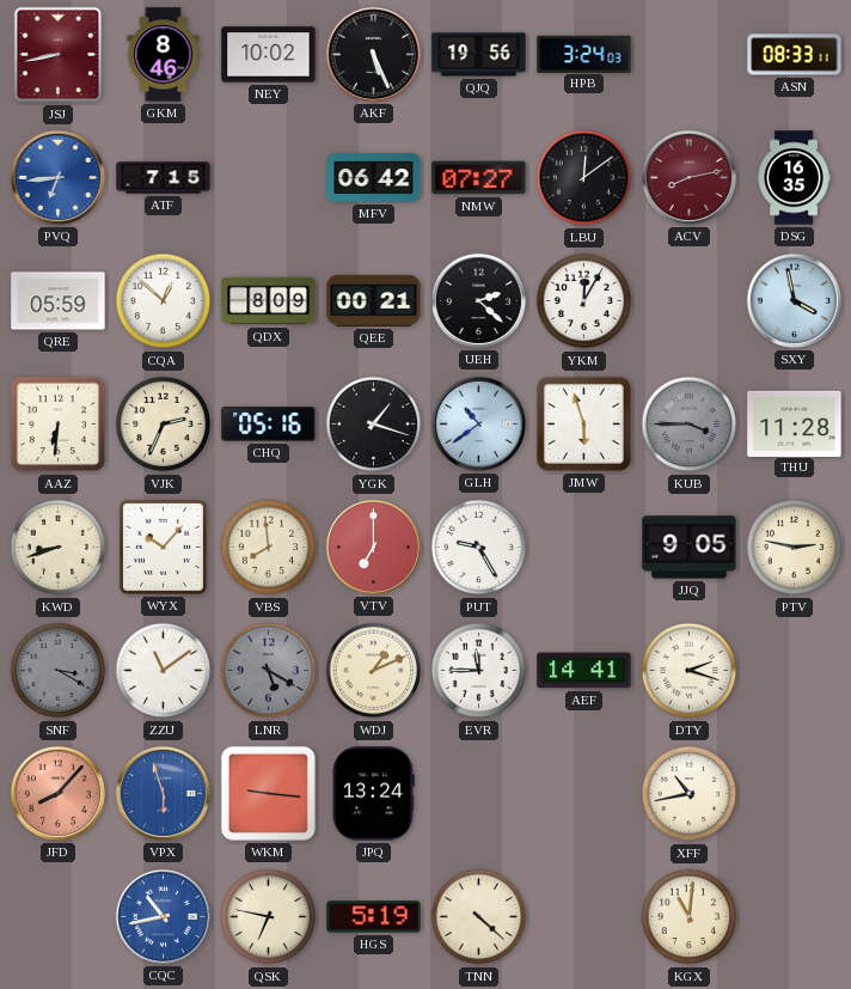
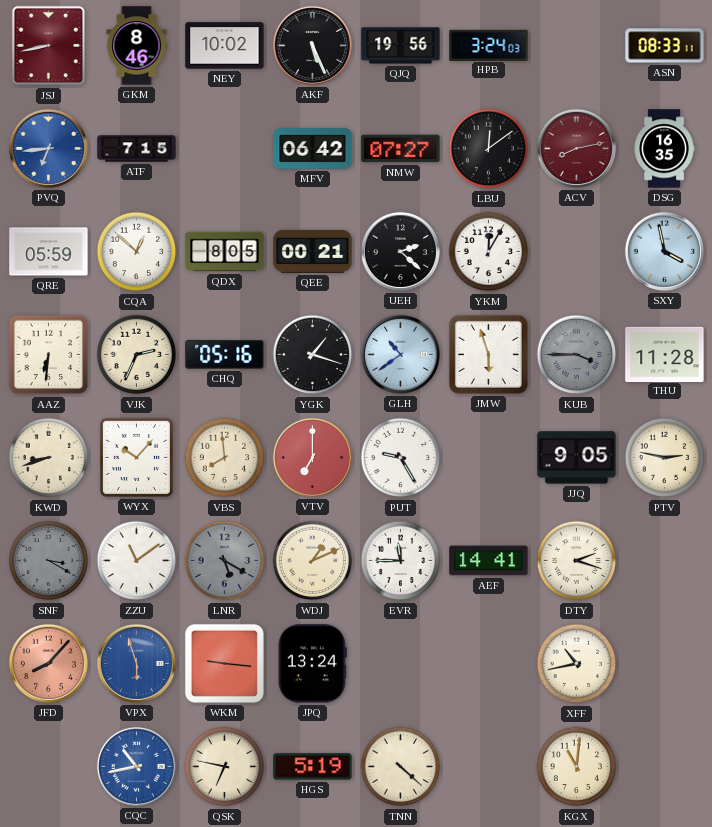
QDX: 8:09 -> 8:05
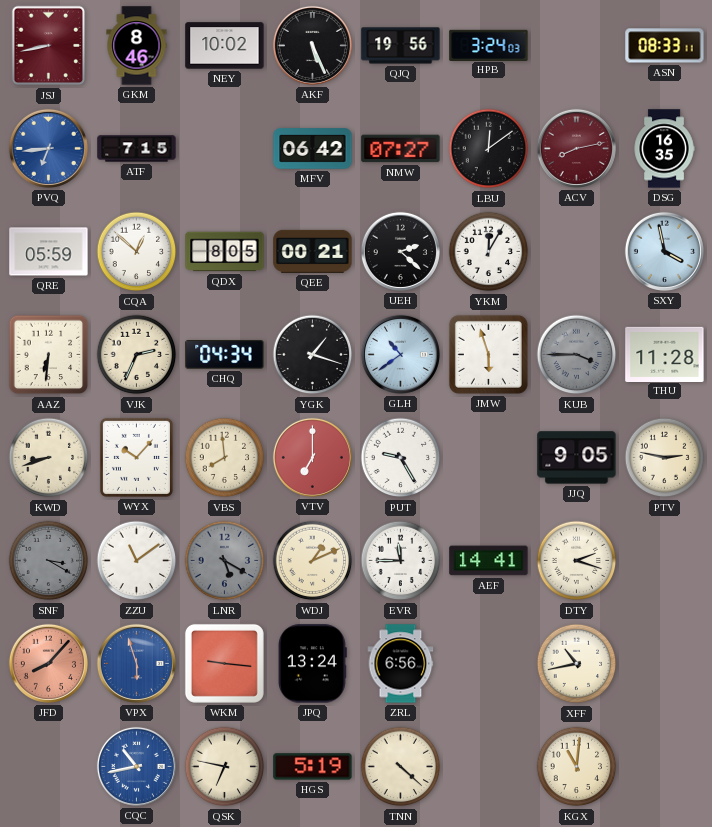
CHQ: 05:16 -> 04:34
ZRL: none -> 6:56
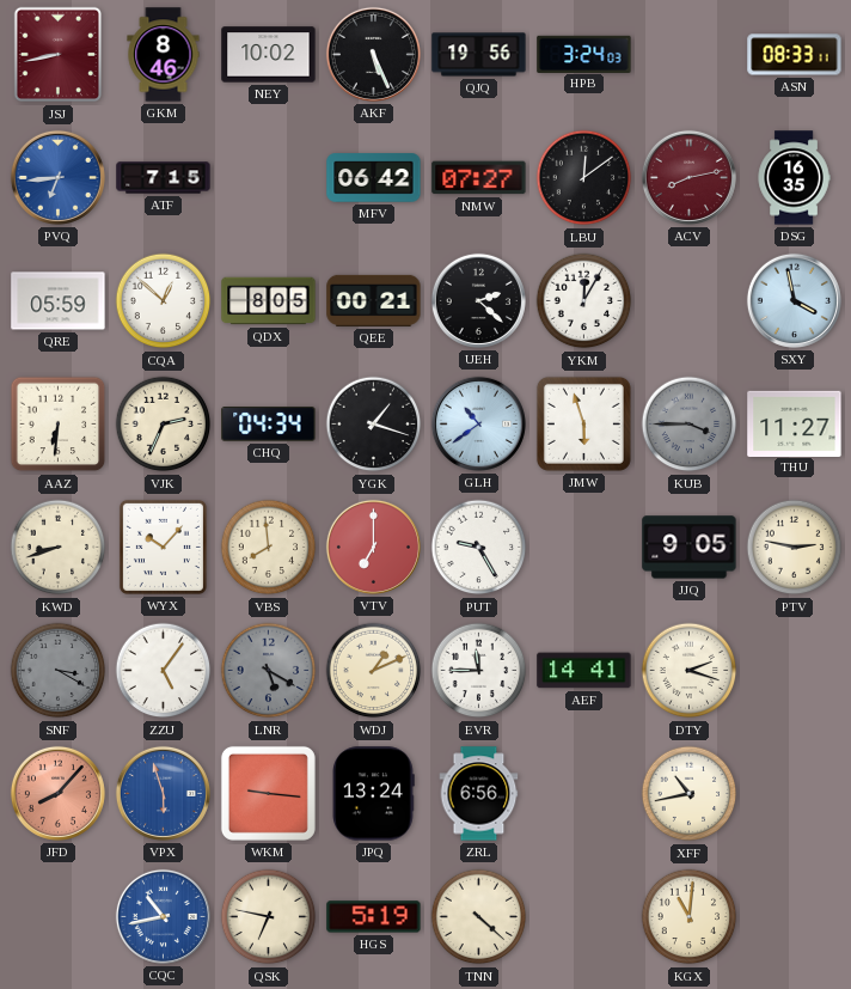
THU: 11:28 -> 11:27
ZZU: 11:09 -> 5:06
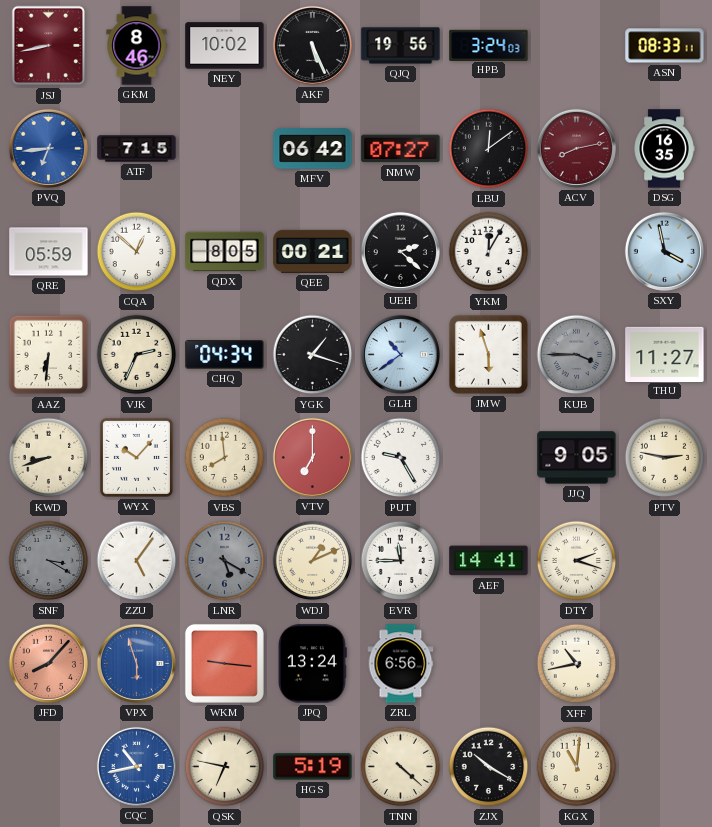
ZJX: none -> 10:20
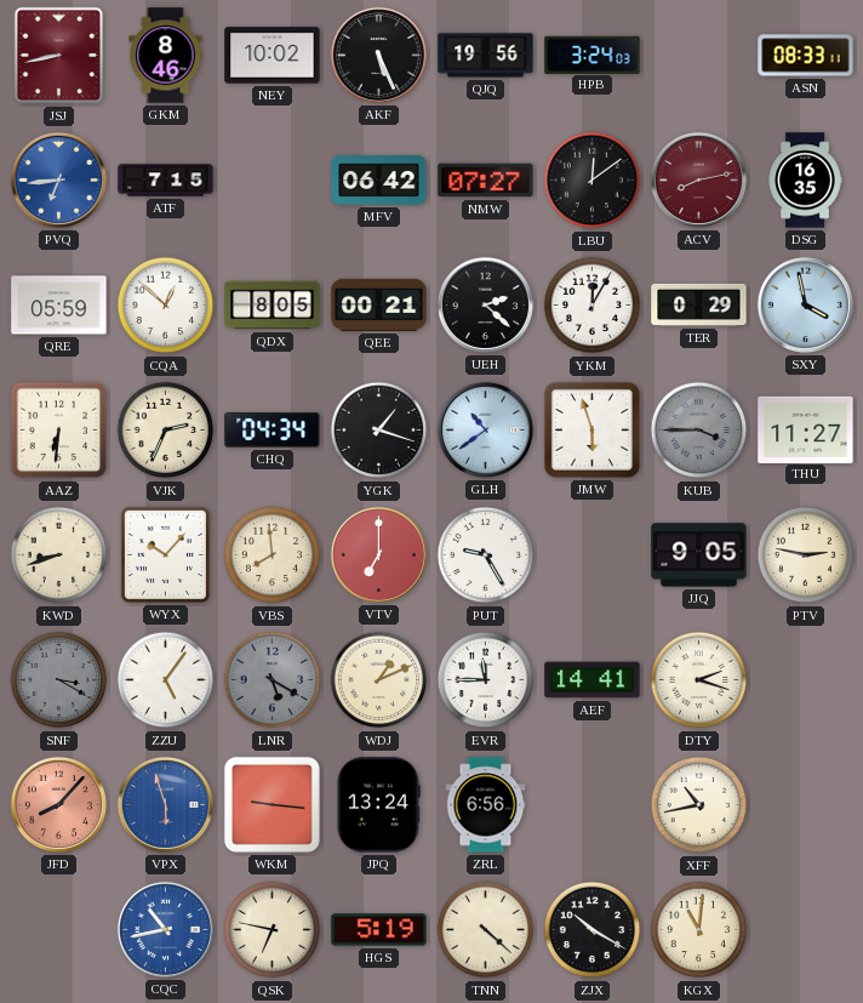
TER: none -> 0:29
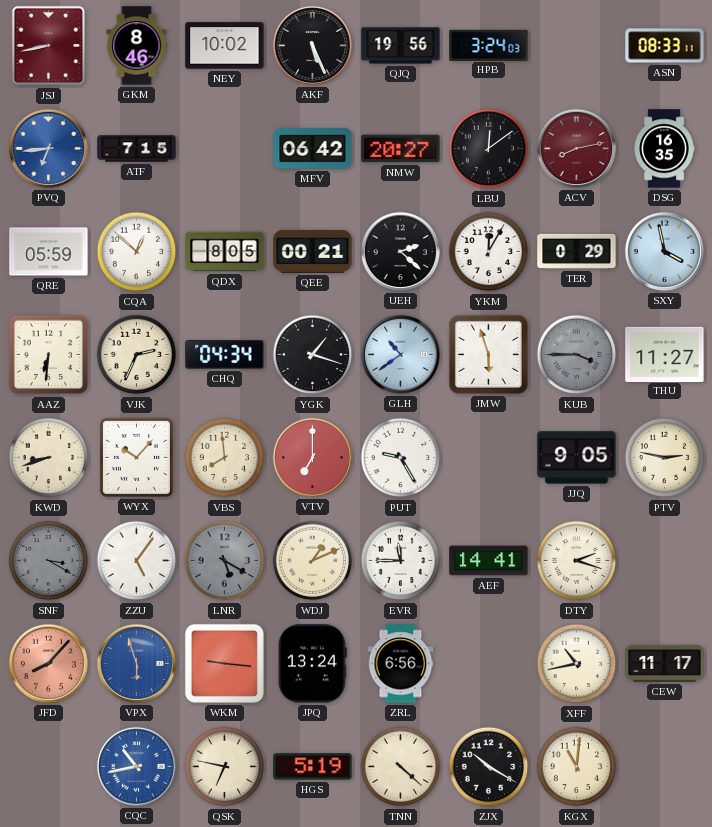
NMW: 07:27 -> 20:27
CEW: none -> 11:17
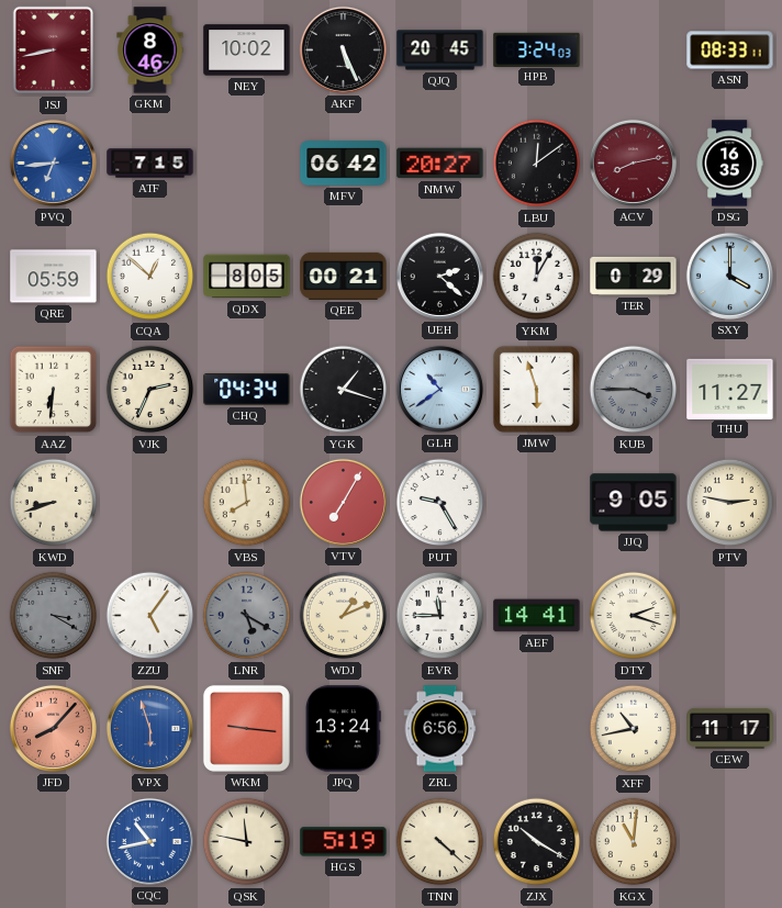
QJQ: 19:56 -> 20:45
SXY: 3:58 -> 4:00
WYX: 10:07 -> none
VTV: 7:00 -> 7:05
QSK: 6:47 -> 11:47
